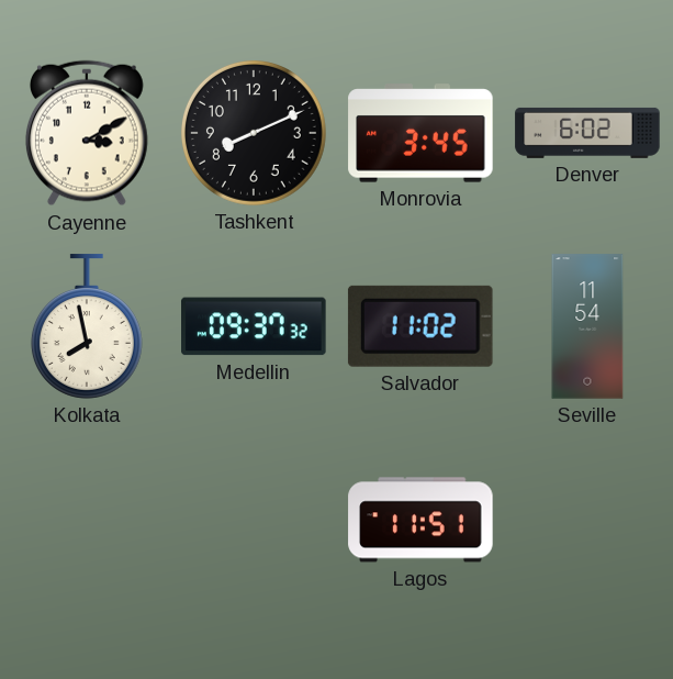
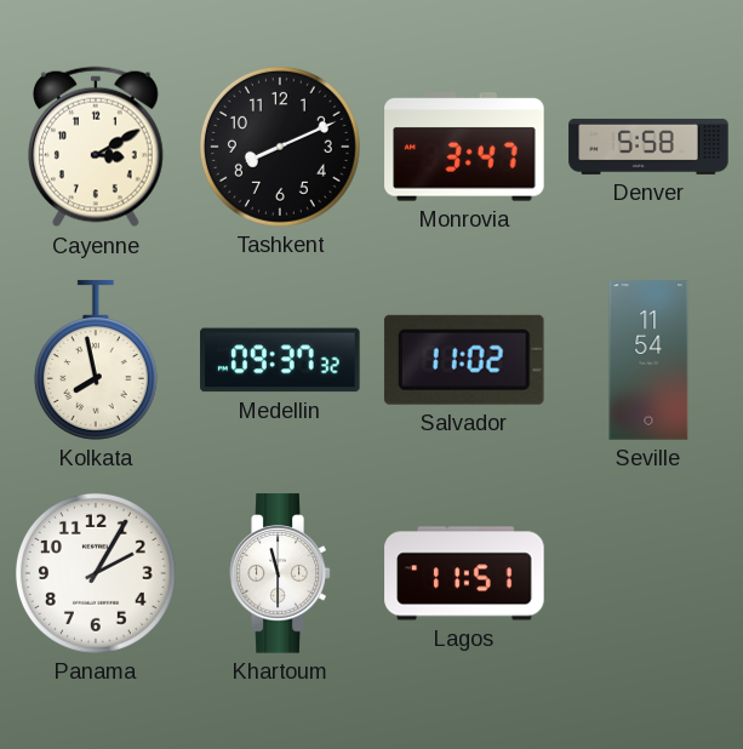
Monrovia: 3:45 -> 3:47
Denver: 6:02 -> 5:58
Panama: none -> 2:05
Khartoum: none -> 11:30
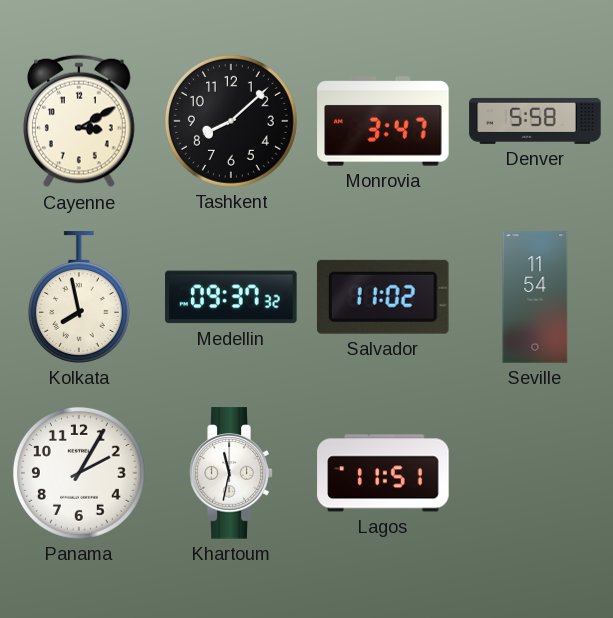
Tashkent: 8:11 -> 8:08
Khartoum: 11:30 -> 11:32
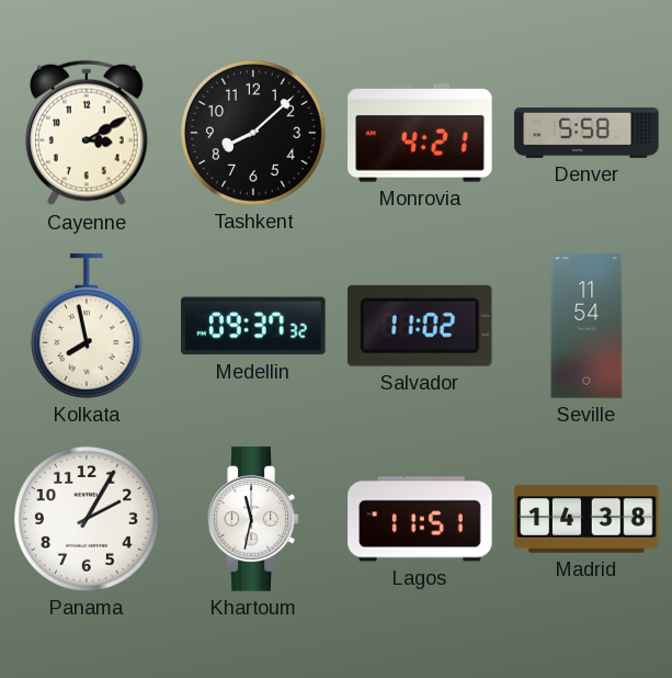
Monrovia: 3:47 -> 4:21
Madrid: none -> 14:38
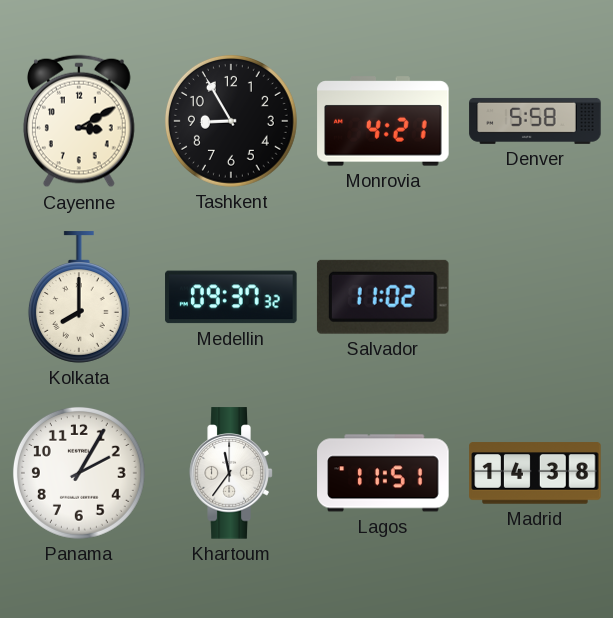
Tashkent: 8:08 -> 8:55
Kolkata: 7:58 -> 8:00
Seville: 11:54 -> none
Khartoum: 11:32 -> 11:36
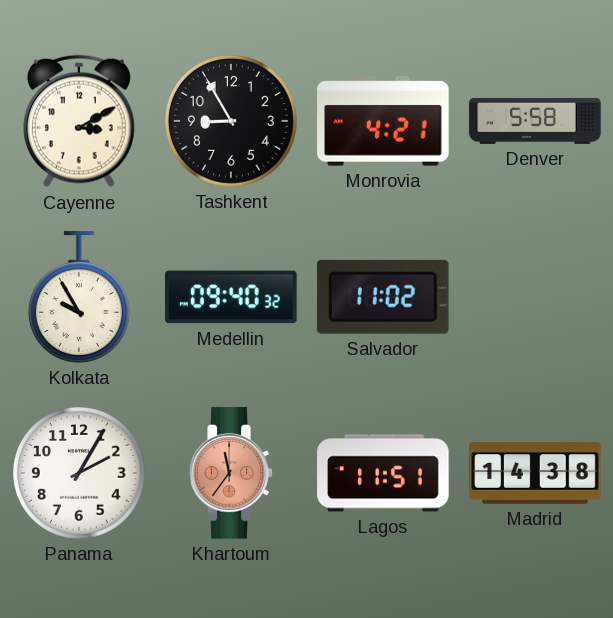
Kolkata: 8:00 -> 9:55
Medellin: 09:37 -> 09:40
Khartoum dial: white -> salmon
